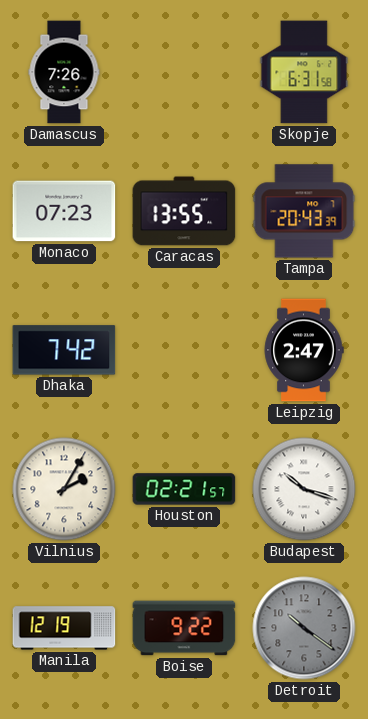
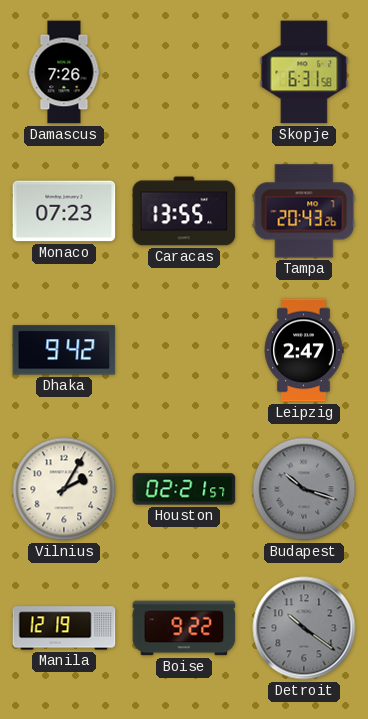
Tampa: 20:43:39 -> 20:43:26
Dhaka: 7:42 -> 9:42
Budapest dial: white -> grey
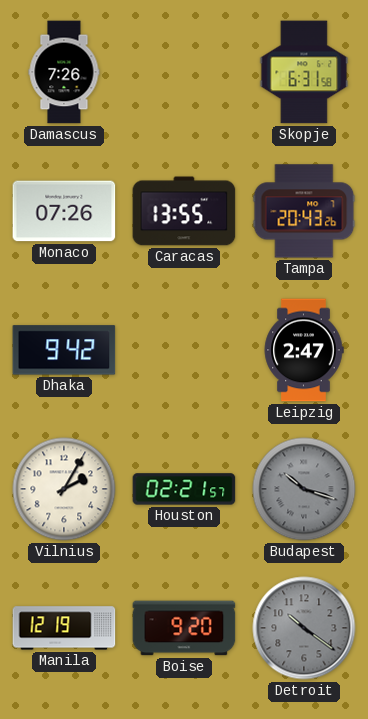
Monaco: 07:23 -> 07:26
Boise: 9:22 -> 9:20
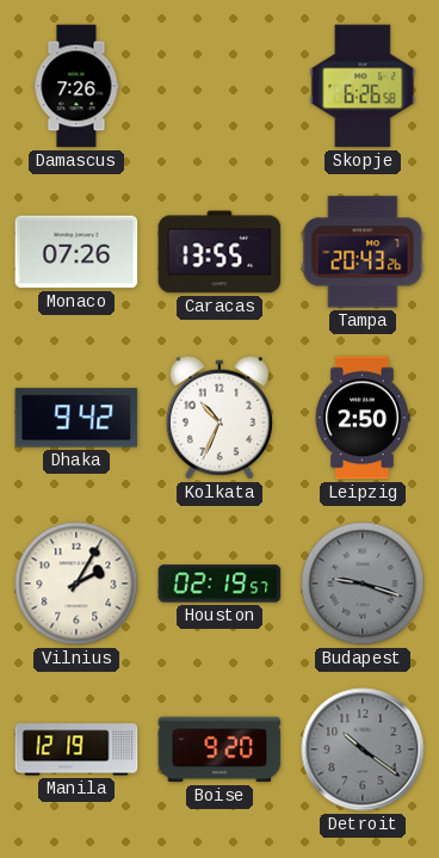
Skopje: 6:31 -> 6:26
Kolkata: none -> 10:34
Leipzig: 2:47 -> 2:50
Houston: 02:21 -> 02:19
Budapest: 10:18 -> 9:18
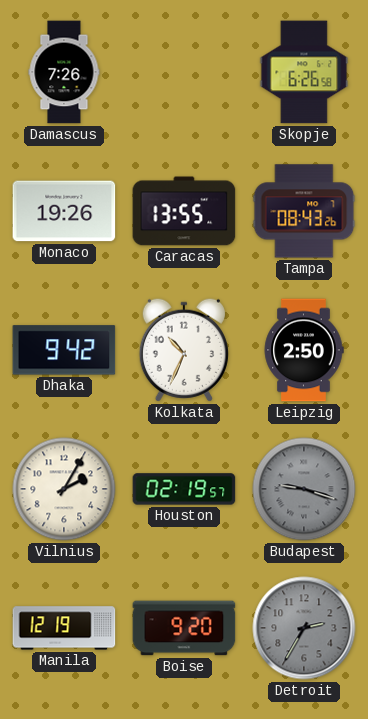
Monaco: 07:26 -> 19:26
Tampa: 20:43 -> 08:43
Detroit: 10:21 -> 2:35
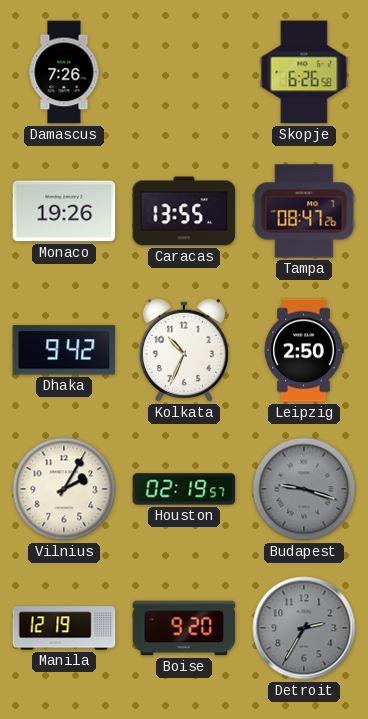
Tampa: 08:43 -> 08:47
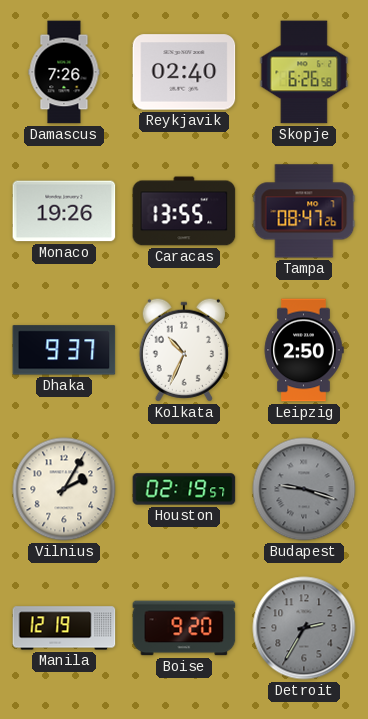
Reykjavik: none -> 02:40
Dhaka: 9:42 -> 9:37
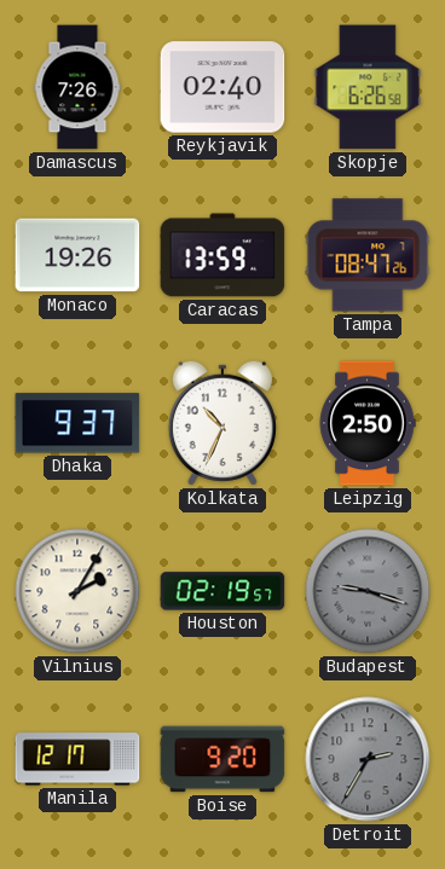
Caracas: 13:55 -> 13:59
Manila: 12:19 -> 12:17
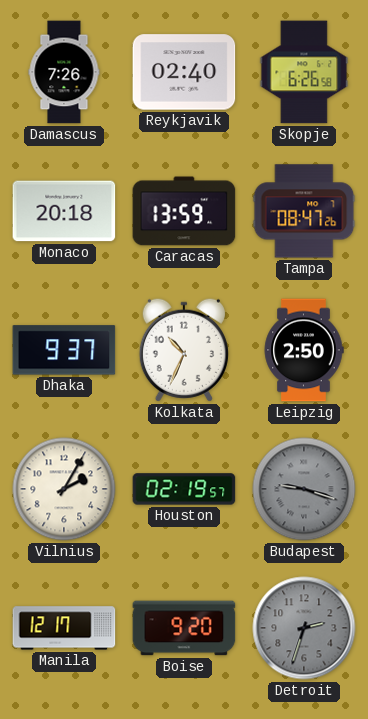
Monaco: 19:26 -> 20:18
Detroit: 2:35 -> 2:33
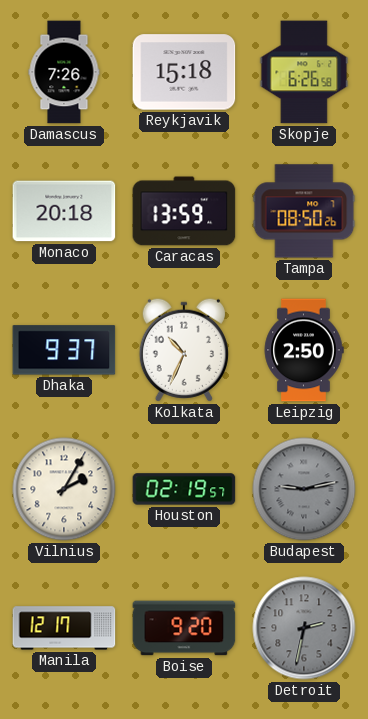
Reykjavik: 02:40 -> 15:18
Tampa: 08:47 -> 08:50
Budapest: 9:18 -> 9:13
Detroit: 2:33 -> 2:32
